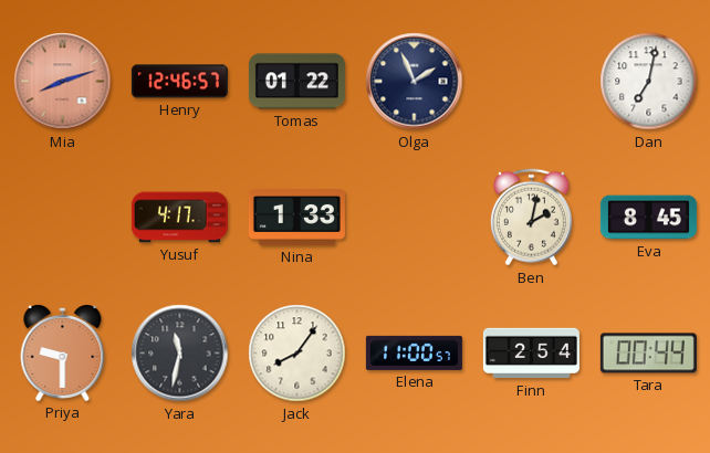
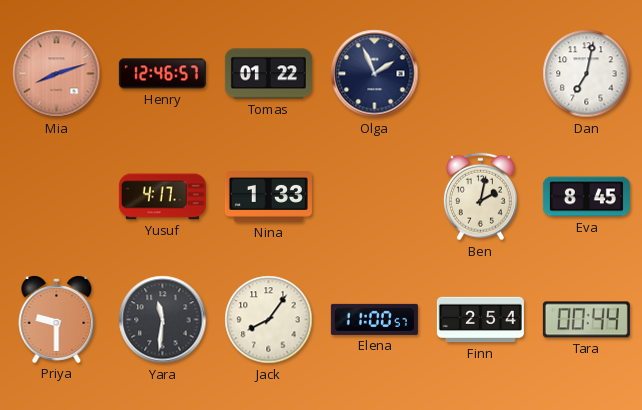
Yara: 11:32 -> 11:31
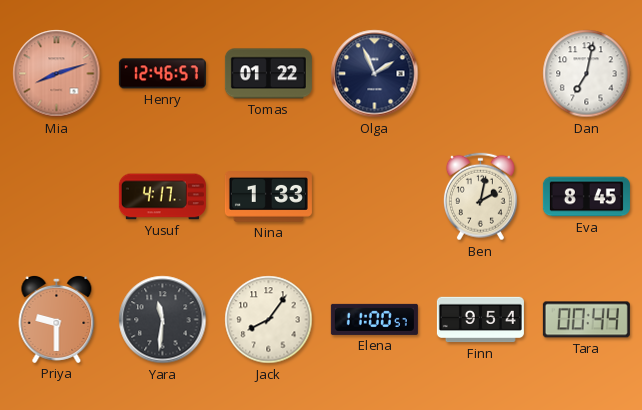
Finn: 2:54 -> 9:54
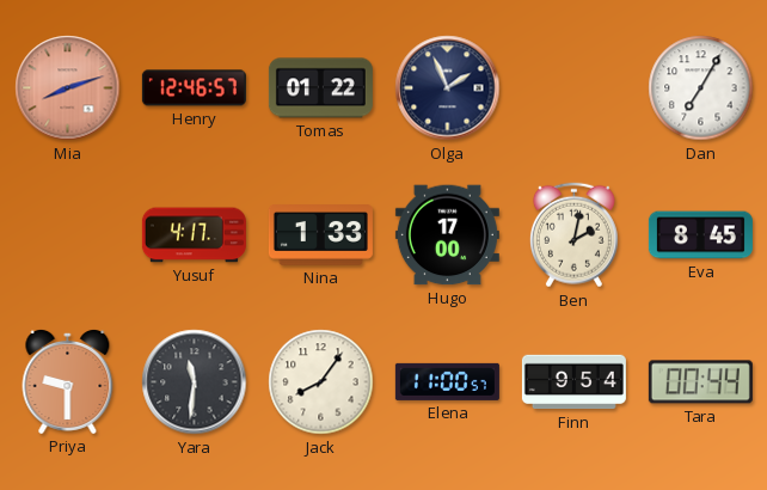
Dan: 7:02 -> 7:05
Hugo: none -> 17:00
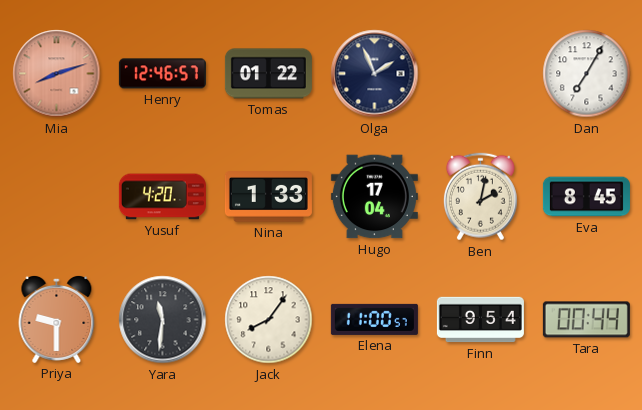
Yusuf: 4:17 -> 4:20
Hugo: 17:00 -> 17:04
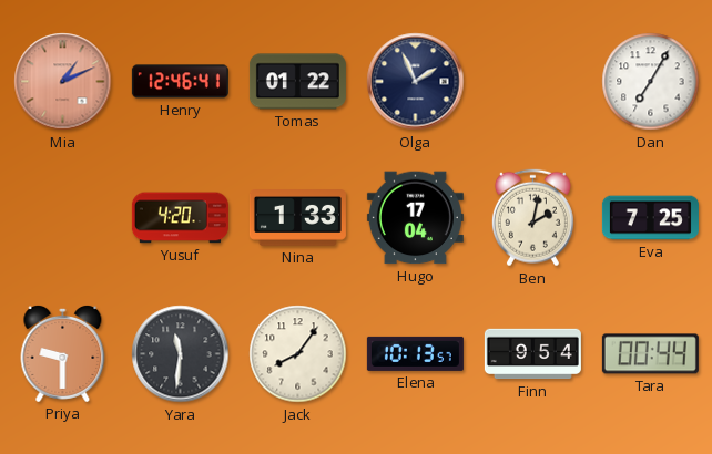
Mia: 8:12 -> 1:11
Henry: 12:46:57 -> 12:46:41
Eva: 8:45 -> 7:25
Elena: 11:00 -> 10:13
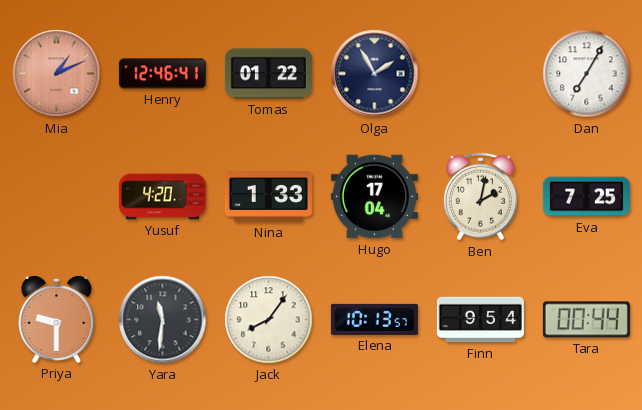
Olga: 1:56 -> 1:55
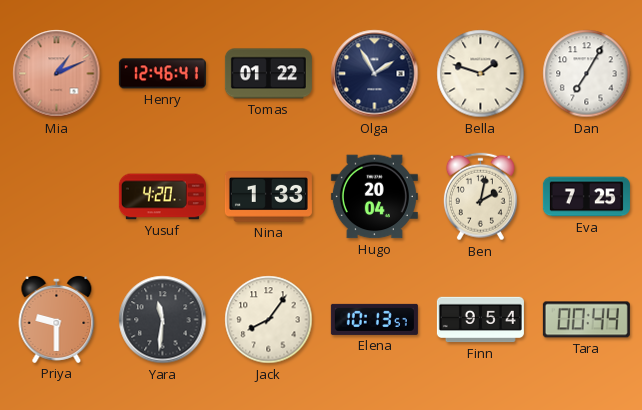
Bella: none -> 1:48
Hugo: 17:04 -> 20:04
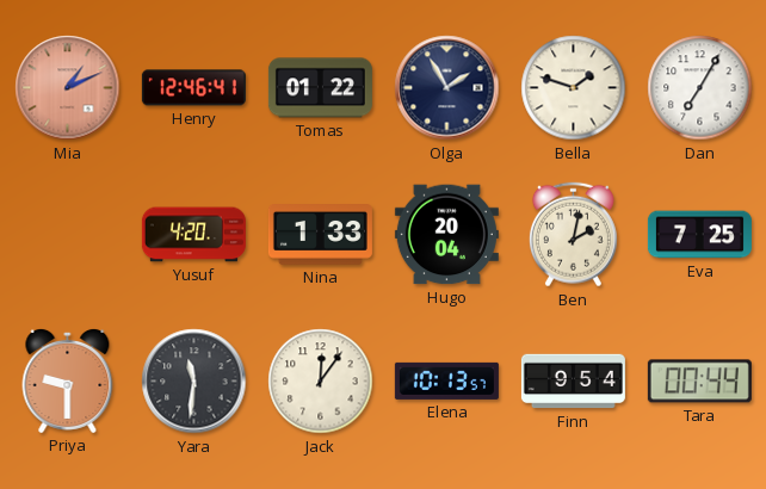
Jack: 8:06 -> 12:06
